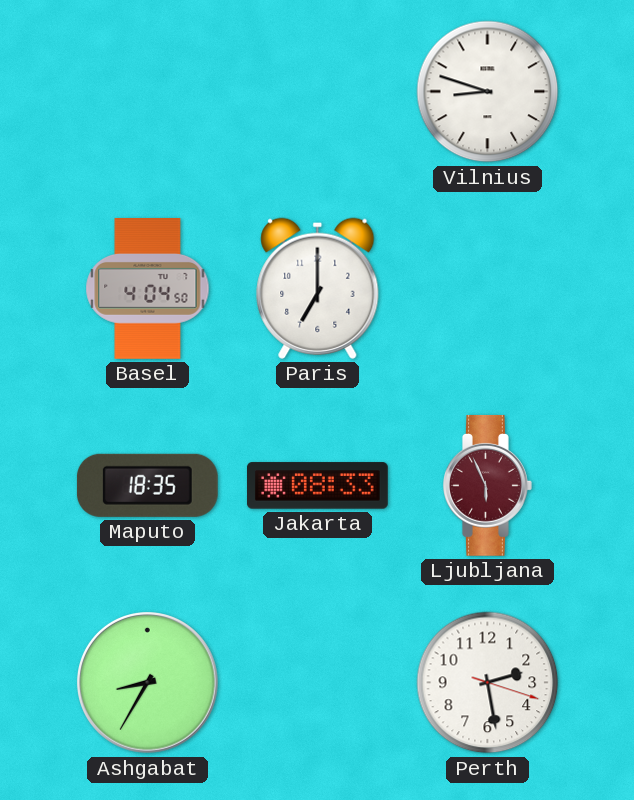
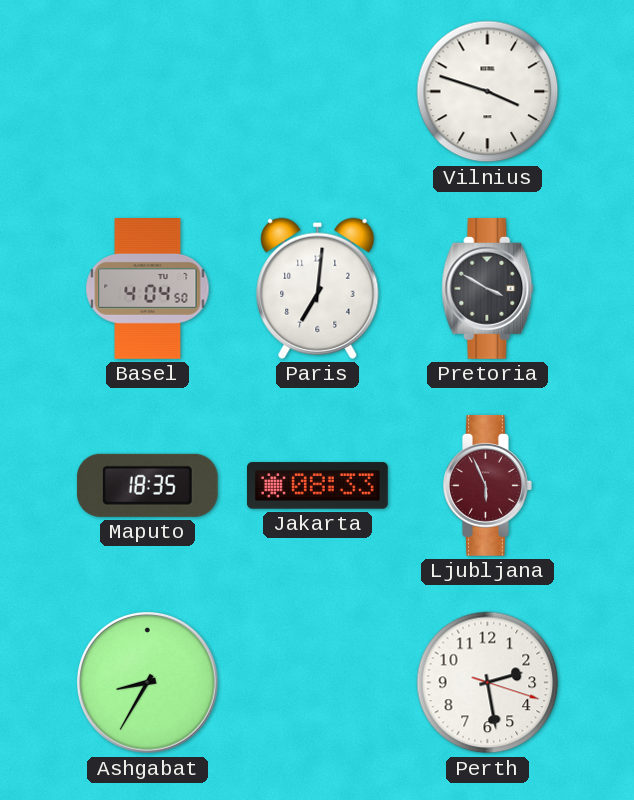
Vilnius: 8:48 -> 3:48
Paris: 7:00 -> 7:01
Pretoria: none -> 3:50
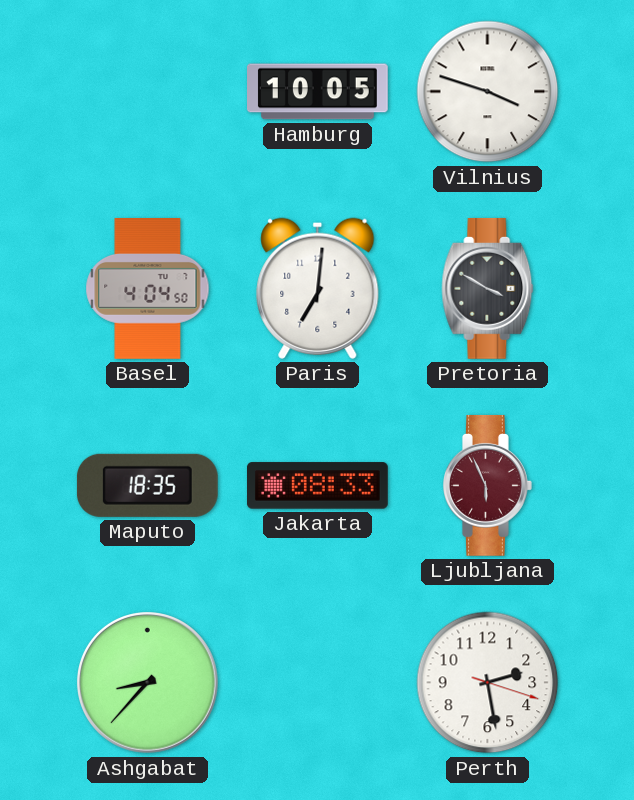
Hamburg: none -> 10:05
Ashgabat: 8:35 -> 8:37
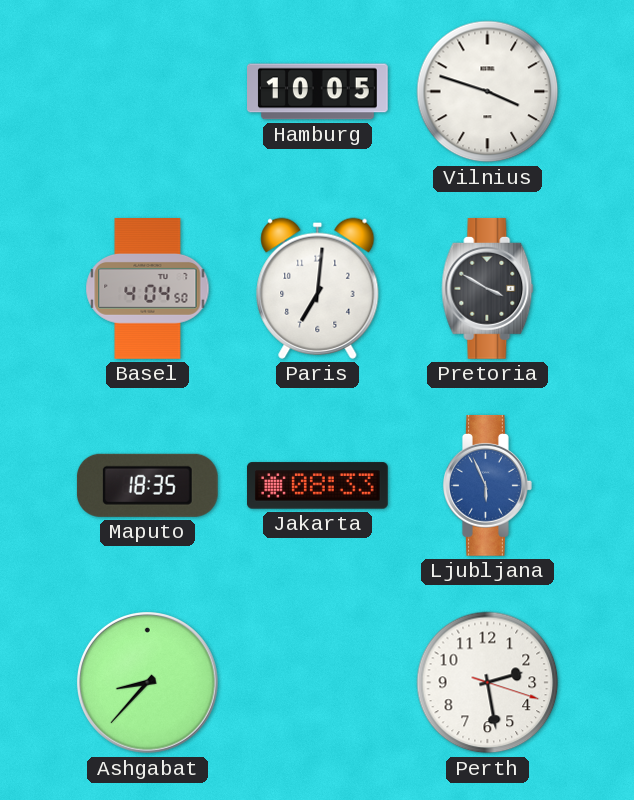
Ljubljana dial: burgundy -> blue
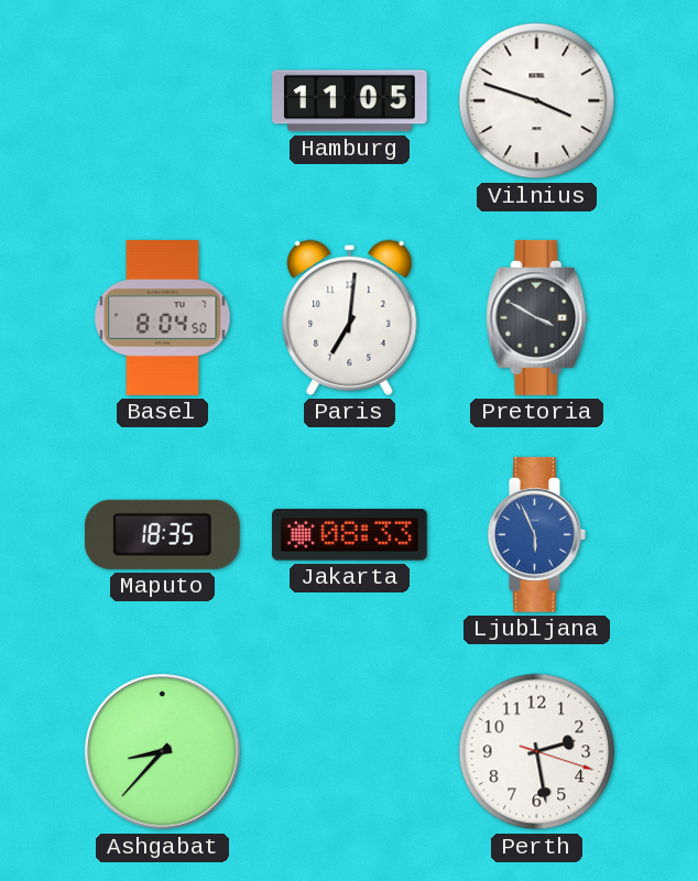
Hamburg: 10:05 -> 11:05
Basel: 4:04 -> 8:04
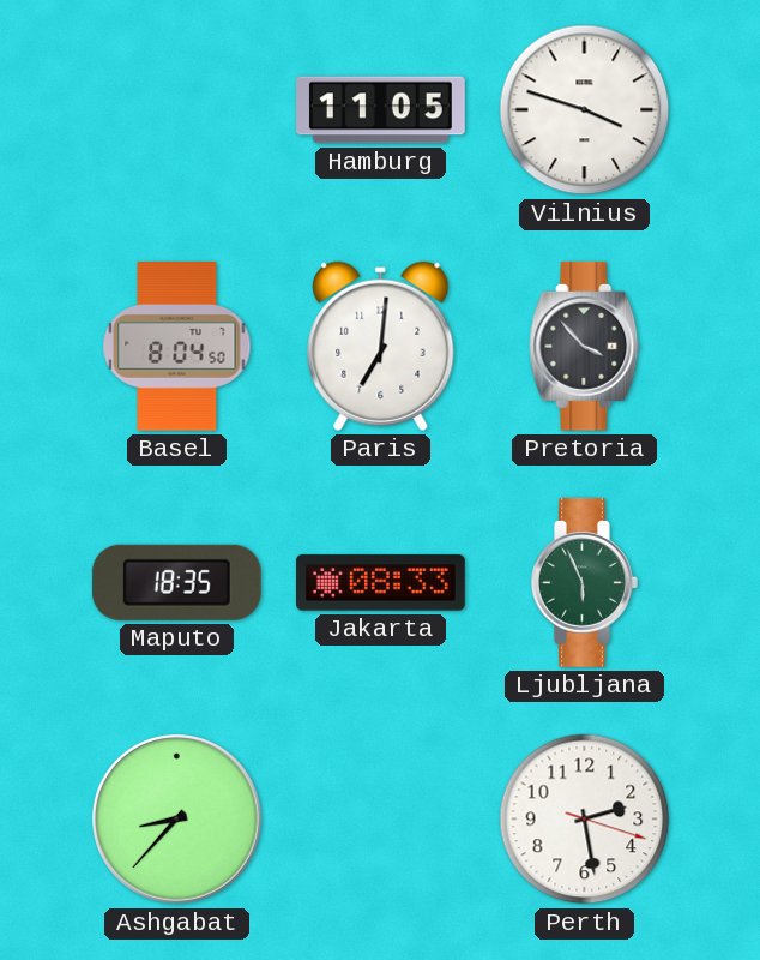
Pretoria: 3:50 -> 3:53
Ljubljana dial: blue -> green
